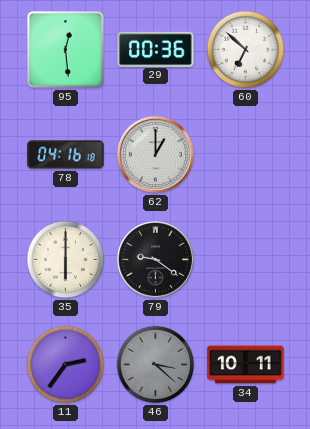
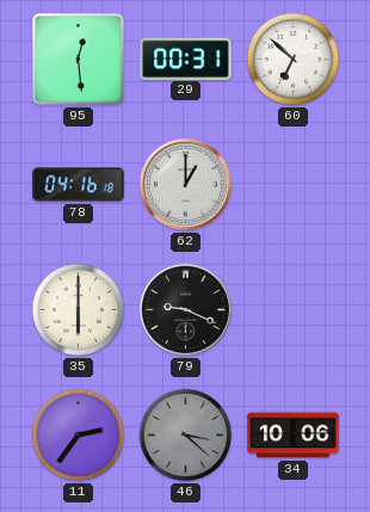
29: 00:36 -> 00:31
79: 9:21 -> 9:19
34: 10:11 -> 10:06
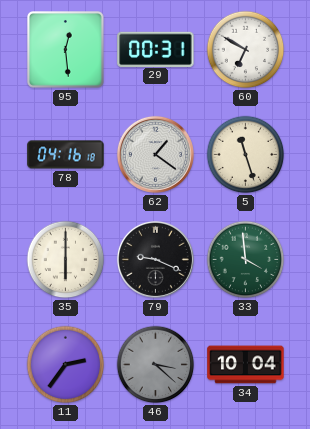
60: 6:52 -> 6:50
62: 1:00 -> 1:21
5: none -> 11:27
33: none -> 3:59
34: 10:06 -> 10:04
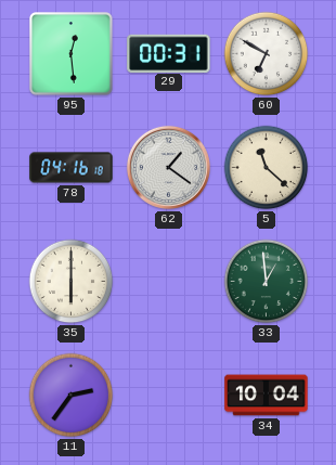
5: 11:27 -> 11:22
79: 9:19 -> none
33: 3:59 -> 12:59
46: 3:22 -> none
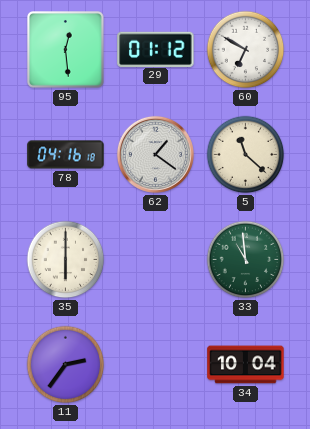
29: 00:31 -> 01:12
33: 12:59 -> 10:59
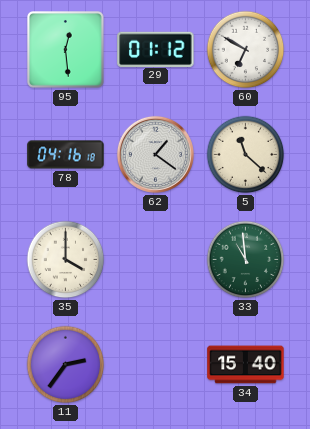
35: 6:00 -> 4:00
34: 10:04 -> 15:40
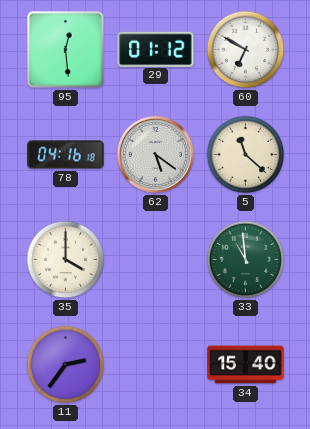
62: 1:21 -> 5:21
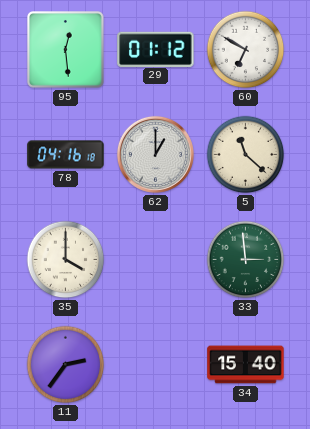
62: 5:21 -> 1:00
33: 10:59 -> 2:59
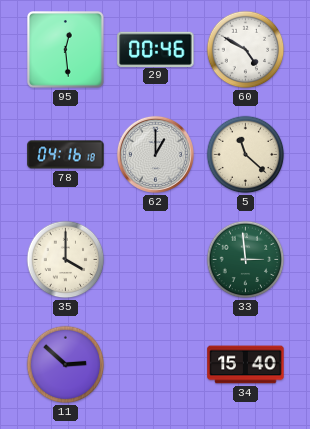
29: 01:12 -> 00:46
60: 6:50 -> 4:50
11: 2:36 -> 2:52
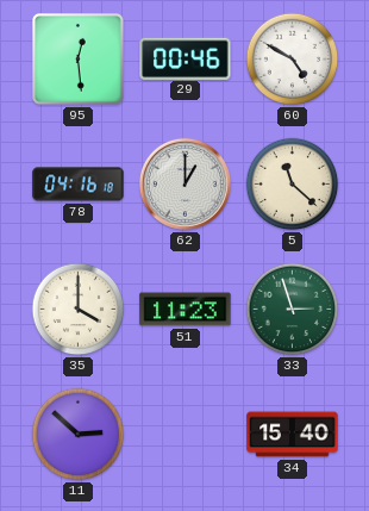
51: none -> 11:23
33: 2:59 -> 2:57
